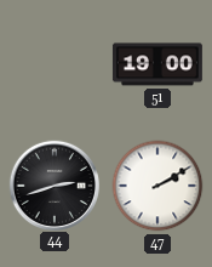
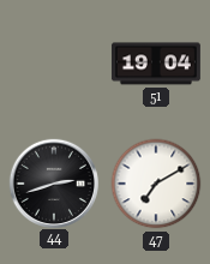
51: 19:00 -> 19:04
47: 2:10 -> 7:10
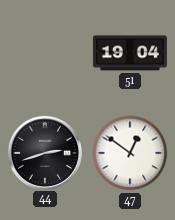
47: 7:10 -> 12:51
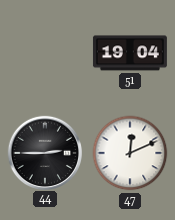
44: 2:42 -> 2:45
47: 12:51 -> 12:11
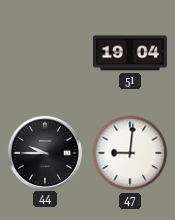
44: 2:45 -> 9:45
47: 12:11 -> 9:01
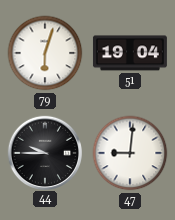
79: none -> 6:03
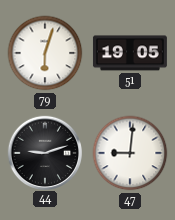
51: 19:04 -> 19:05
44: 9:45 -> 9:12
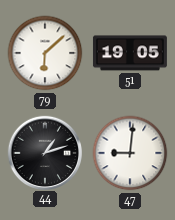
79: 6:03 -> 6:08
44: 9:12 -> 1:12
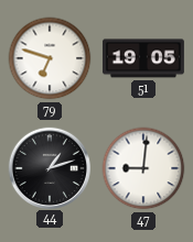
79: 6:08 -> 6:48
